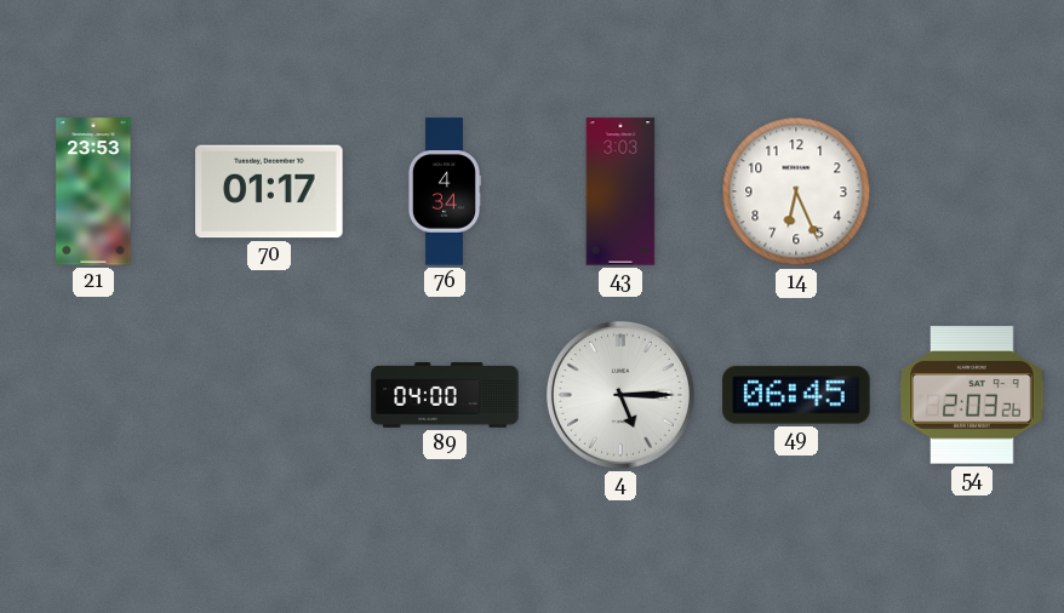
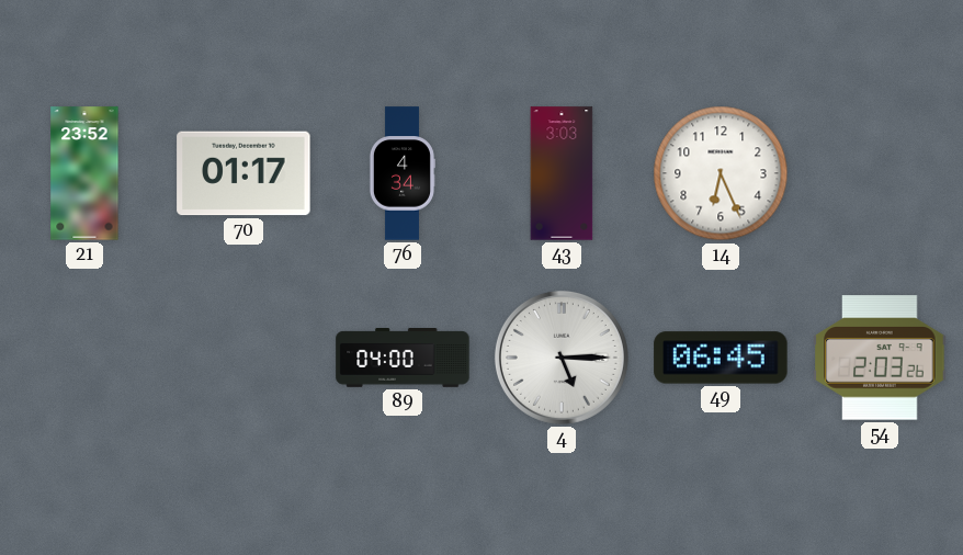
21: 23:53 -> 23:52
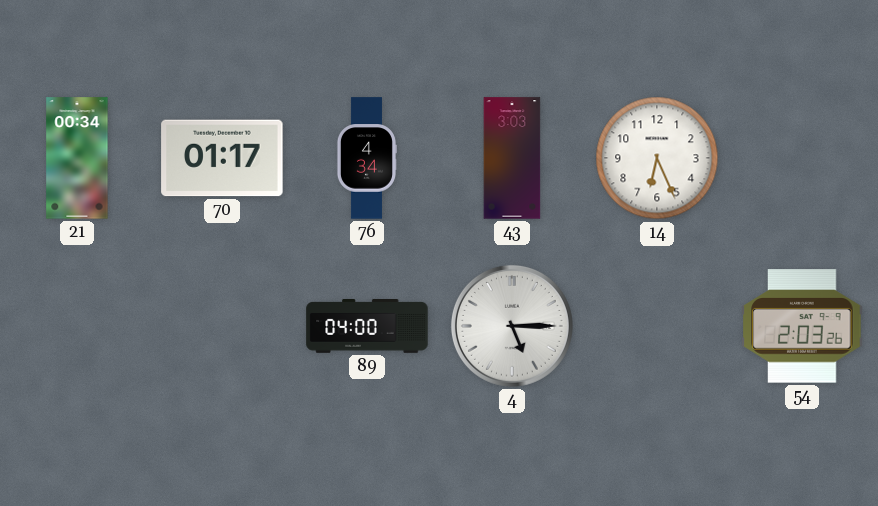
21: 23:52 -> 00:34
49: 06:45 -> none
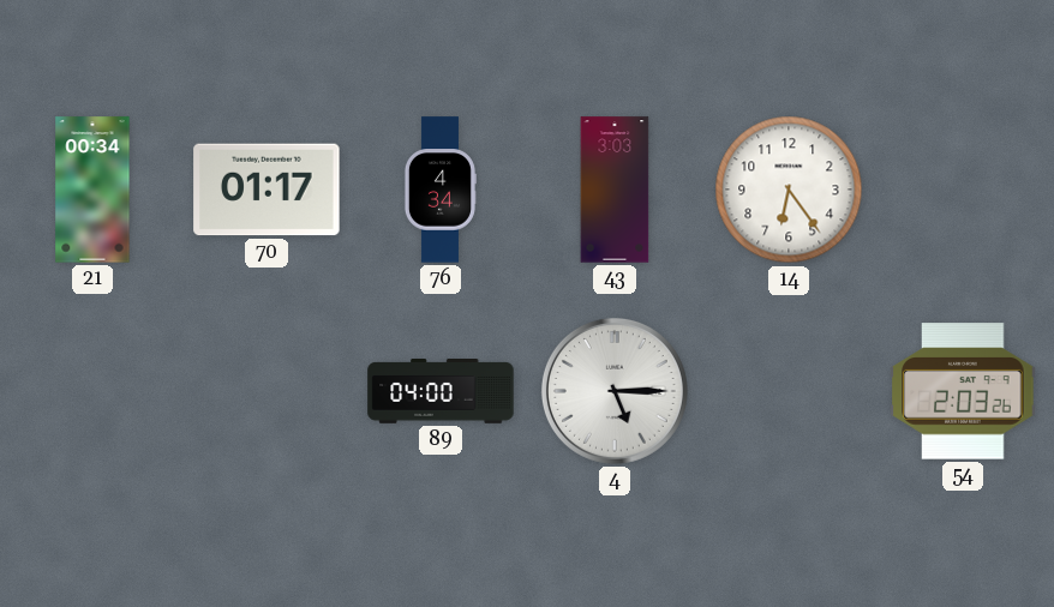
14: 6:26 -> 6:24
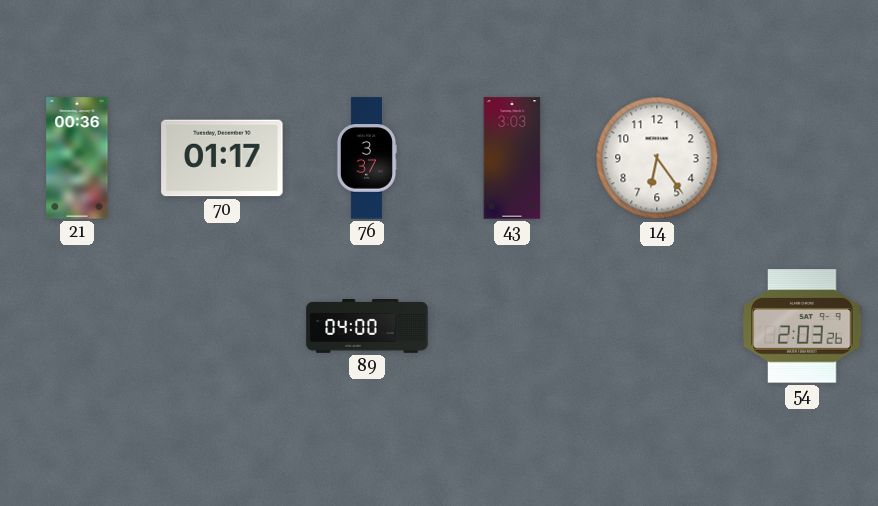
21: 00:34 -> 00:36
76: 4:34 -> 3:37
4: 5:15 -> none
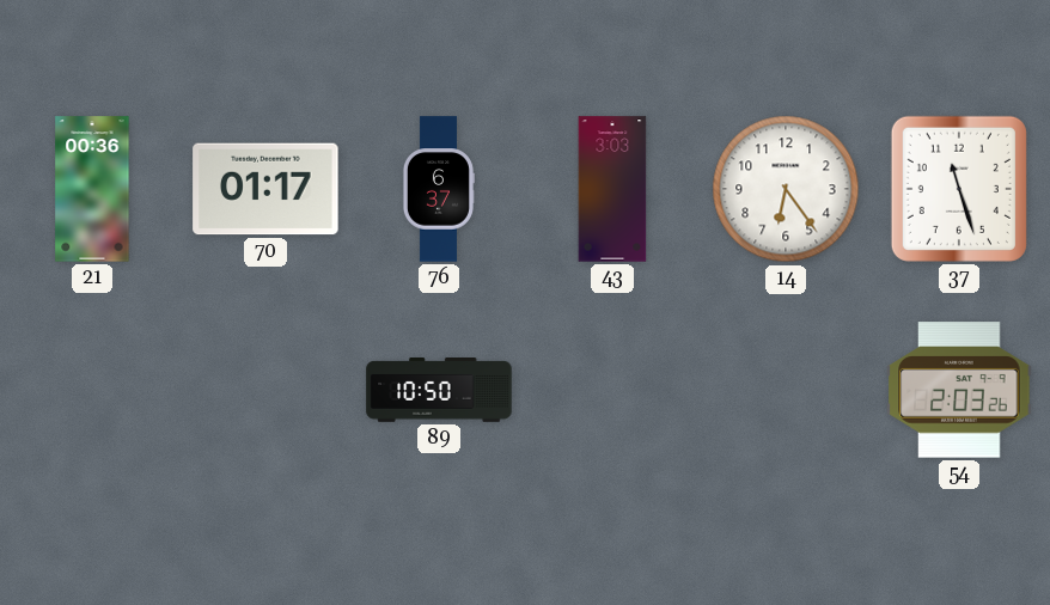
76: 3:37 -> 6:37
37: none -> 11:27
89: 04:00 -> 10:50
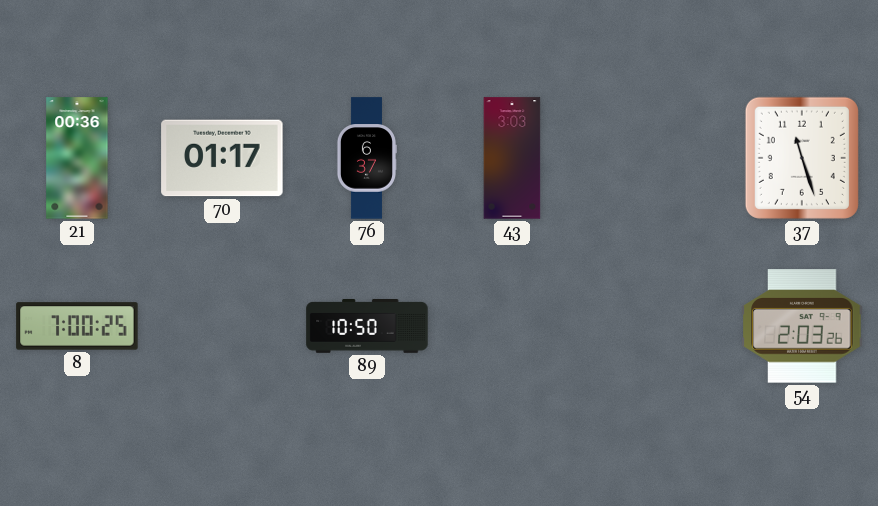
14: 6:24 -> none
8: none -> 7:00
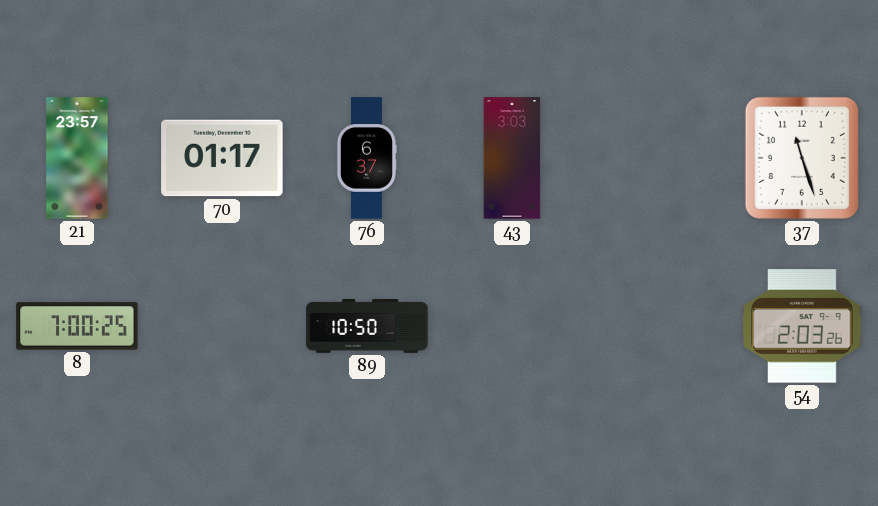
21: 00:36 -> 23:57
